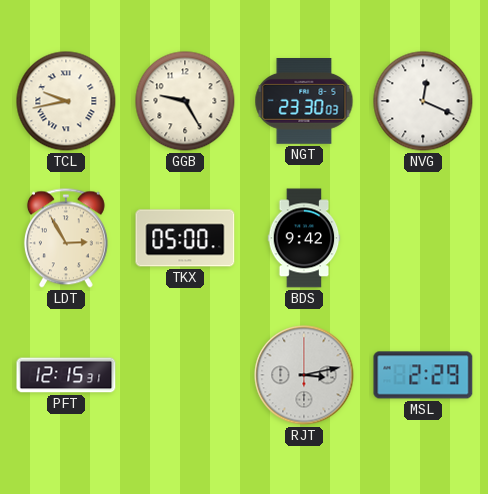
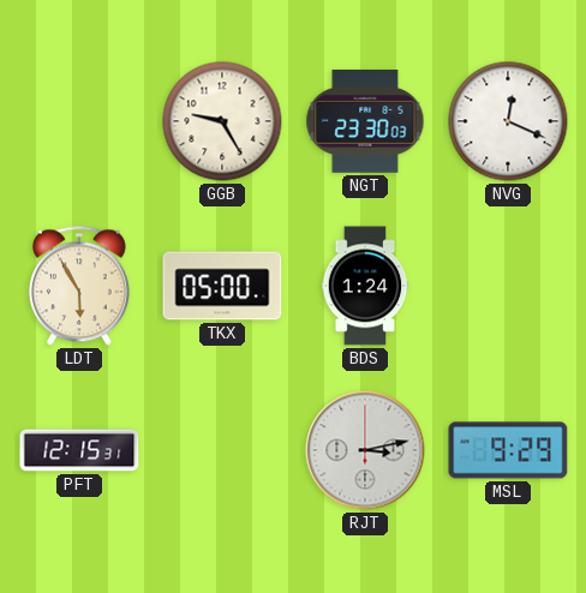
TCL: 9:43 -> none
LDT: 2:55 -> 5:55
BDS: 9:42 -> 1:24
MSL: 2:29 -> 9:29
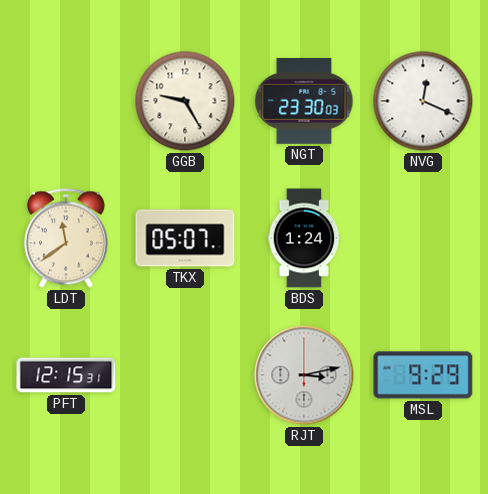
LDT: 5:55 -> 11:39
TKX: 05:00 -> 05:07
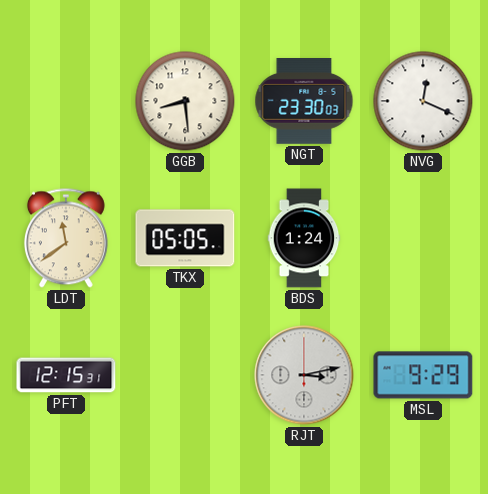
GGB: 9:25 -> 8:29
TKX: 05:07 -> 05:05
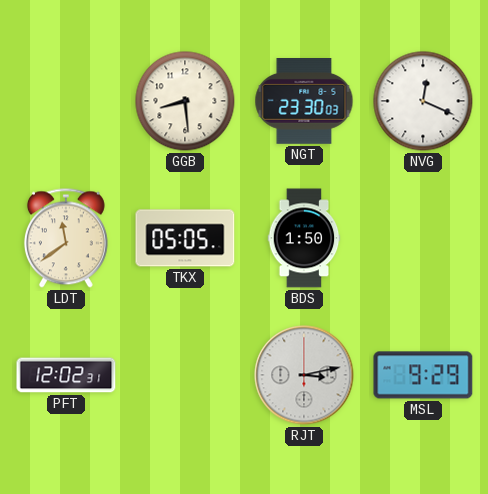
BDS: 1:24 -> 1:50
PFT: 12:15 -> 12:02
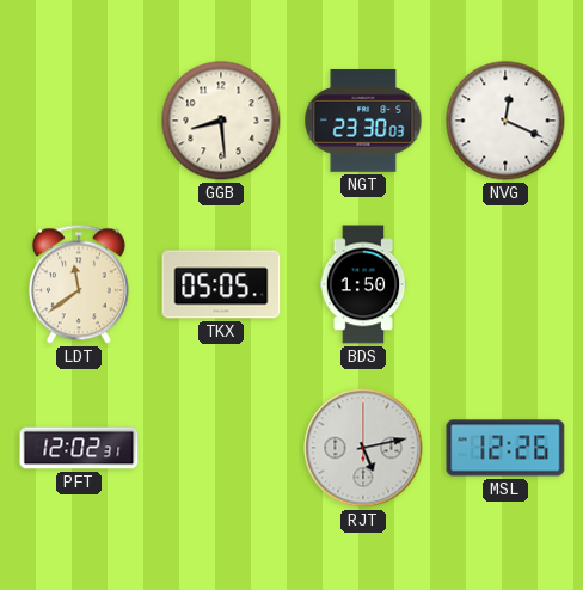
RJT: 3:13 -> 5:13
MSL: 9:29 -> 12:26
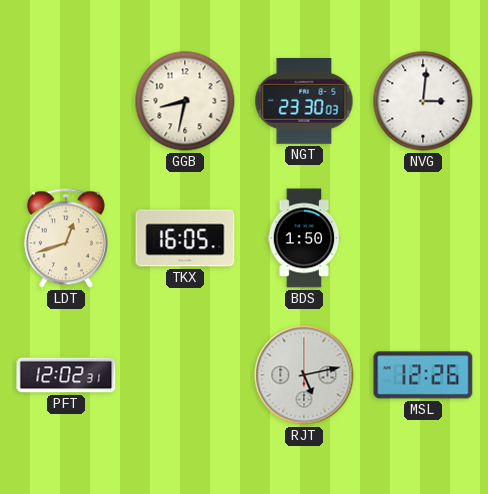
GGB: 8:29 -> 8:32
NVG: 12:19 -> 3:01
LDT: 11:39 -> 12:42
TKX: 05:05 -> 16:05
